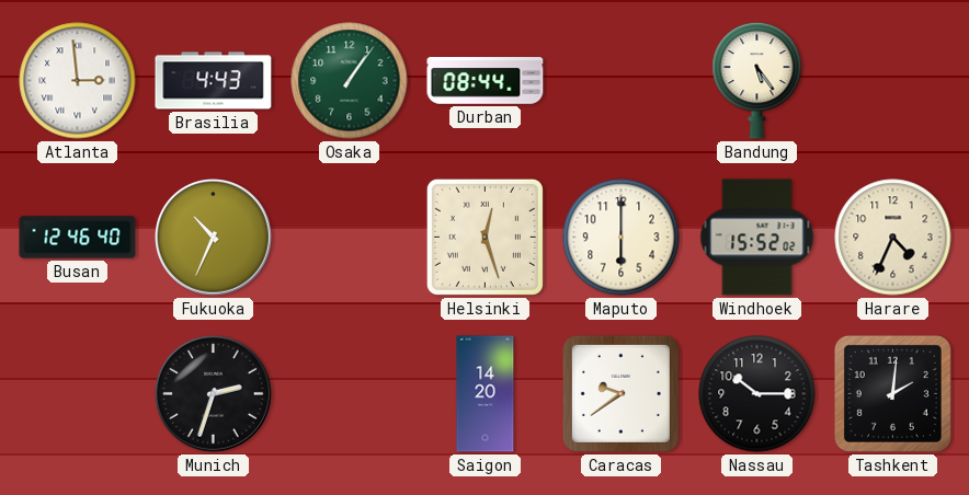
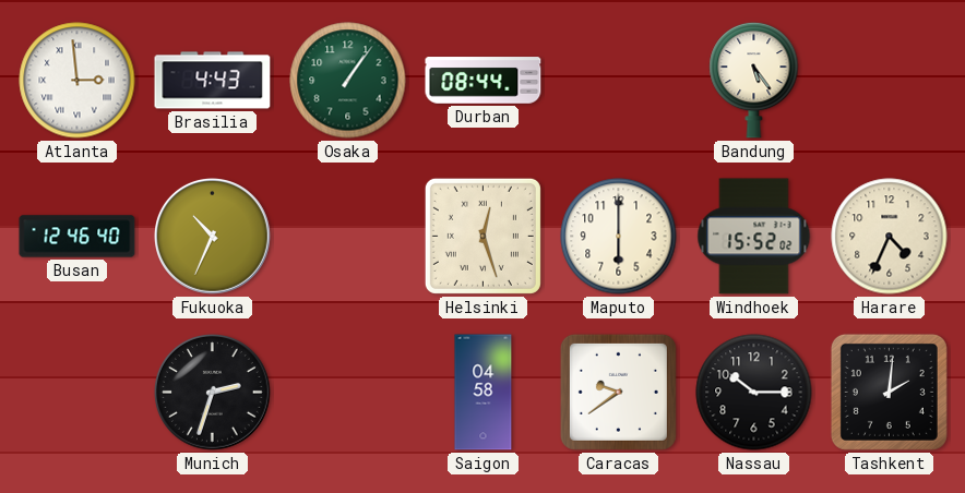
Saigon: 14:20 -> 04:58
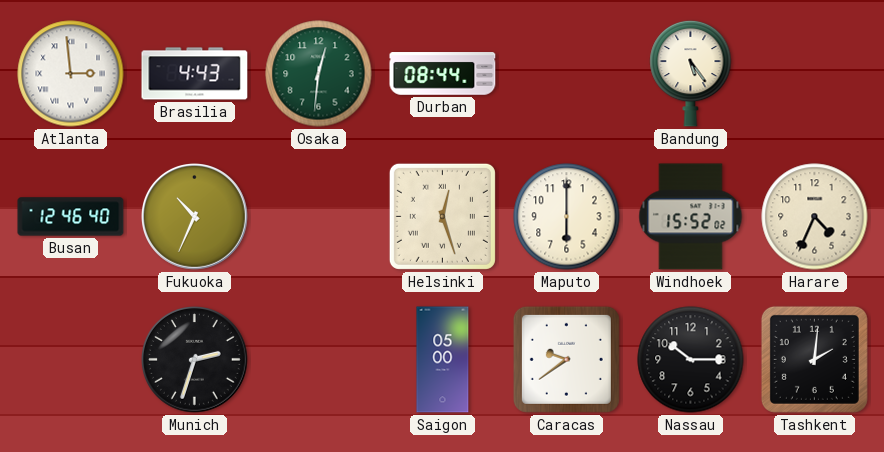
Osaka: 1:06 -> 12:31
Saigon: 04:58 -> 05:00
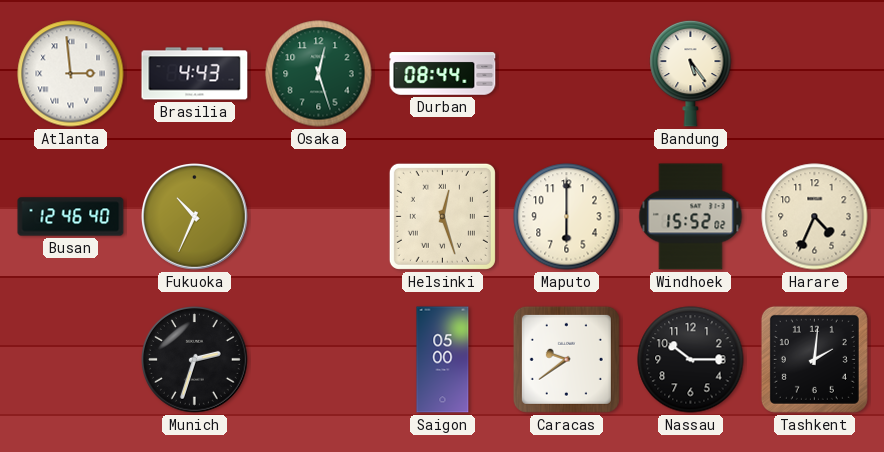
Osaka: 12:31 -> 12:27
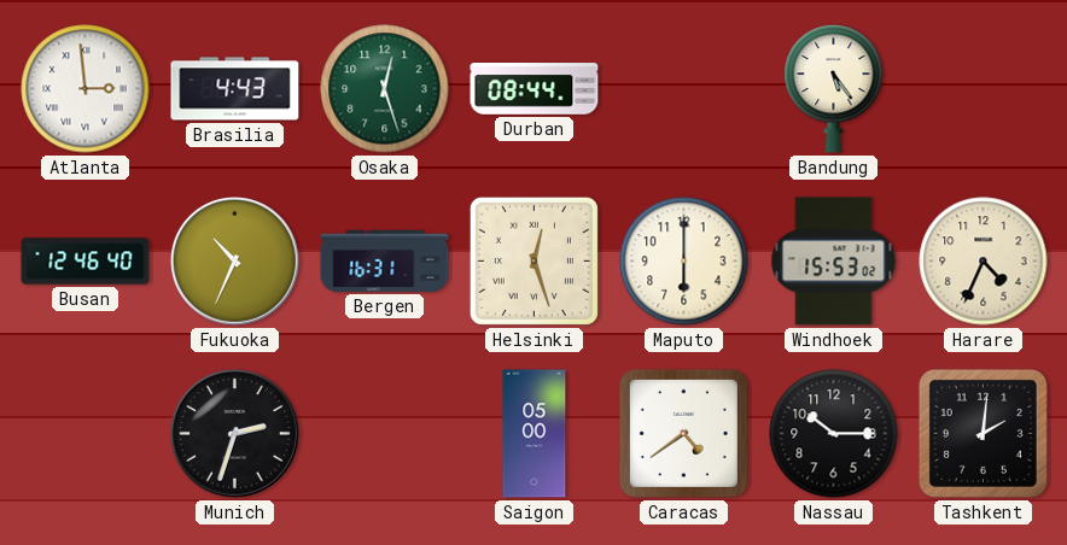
Bergen: none -> 16:31
Windhoek: 15:52 -> 15:53
Caracas: 9:39 -> 4:39
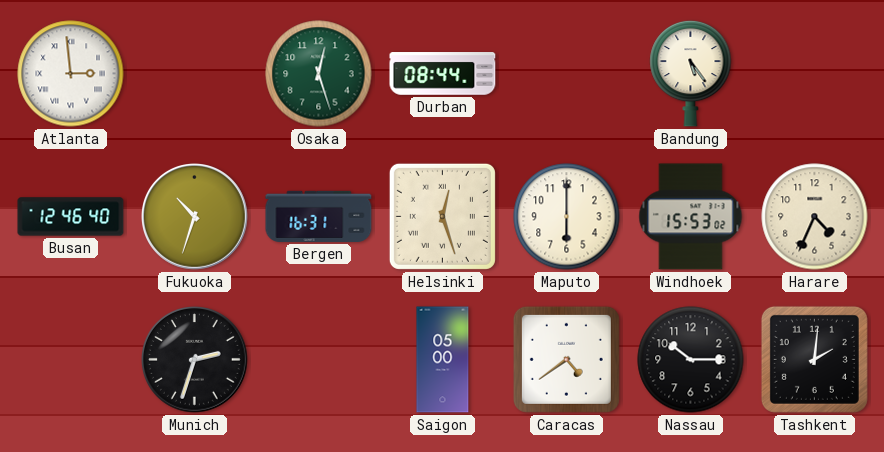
Brasilia: 4:43 -> none
Fukuoka: 10:34 -> 10:33
